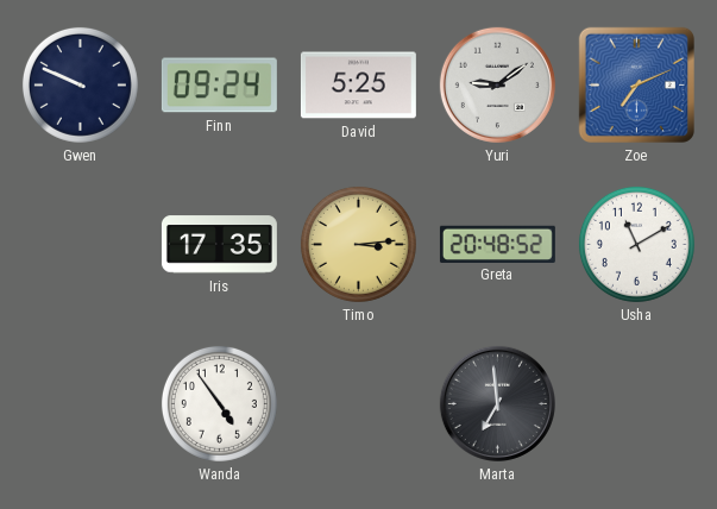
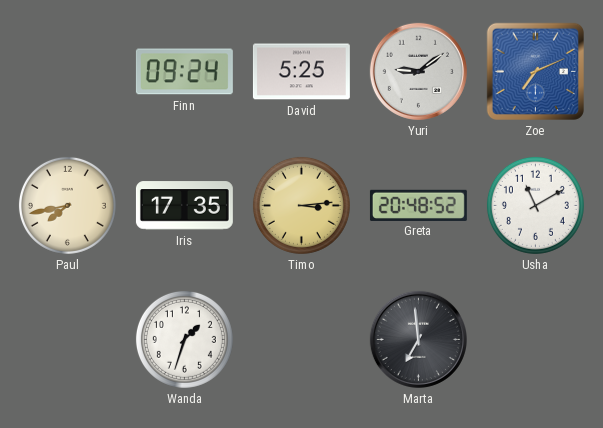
Gwen: 9:49 -> none
Paul: none -> 7:43
Wanda: 4:54 -> 1:33
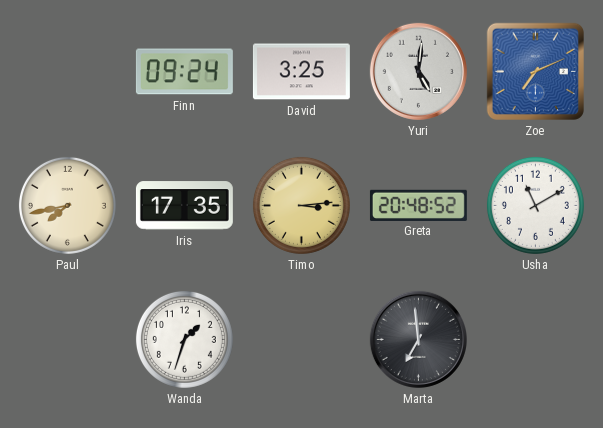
David: 5:25 -> 3:25
Yuri: 9:09 -> 5:01
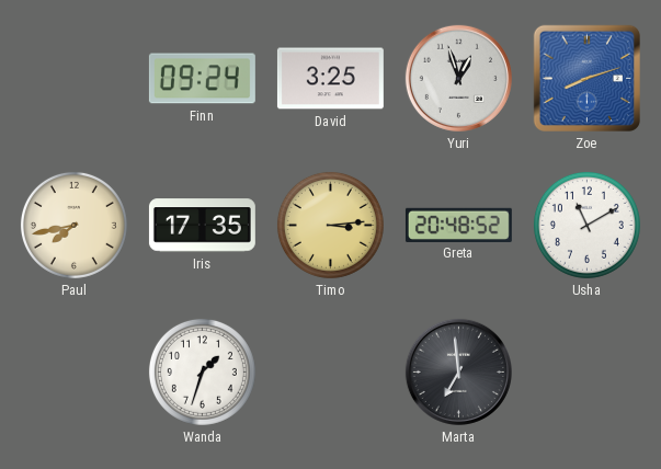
Yuri: 5:01 -> 12:57
Zoe: 7:11 -> 8:12
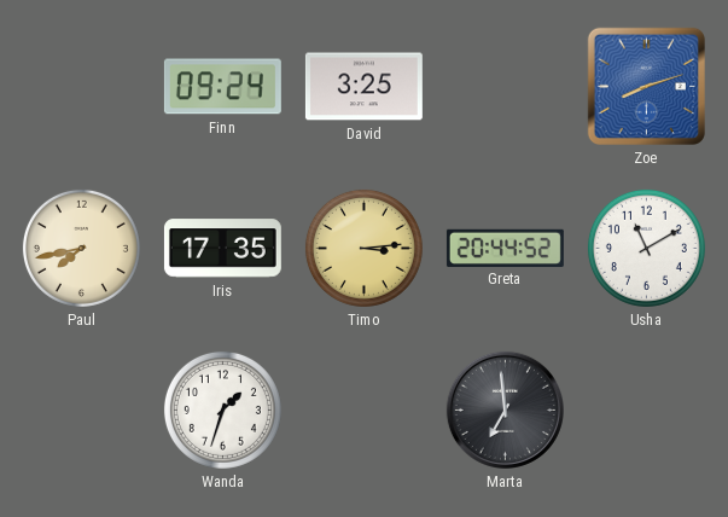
Yuri: 12:57 -> none
Greta: 20:48 -> 20:44
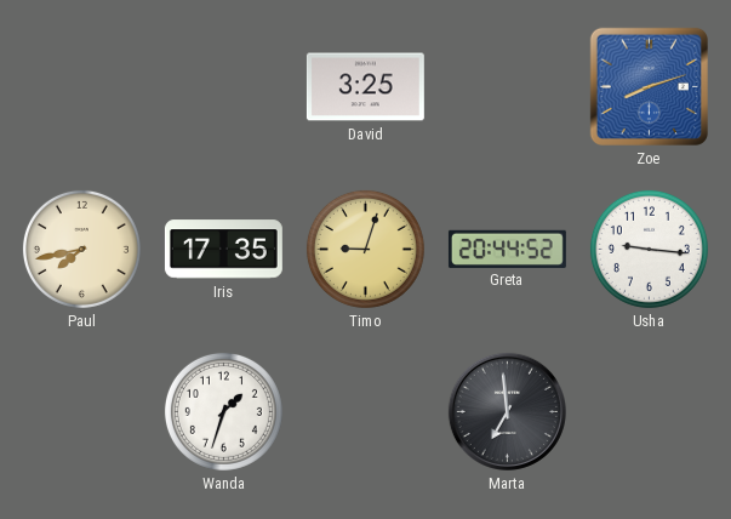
Finn: 09:24 -> none
Timo: 3:14 -> 9:03
Usha: 11:10 -> 9:16
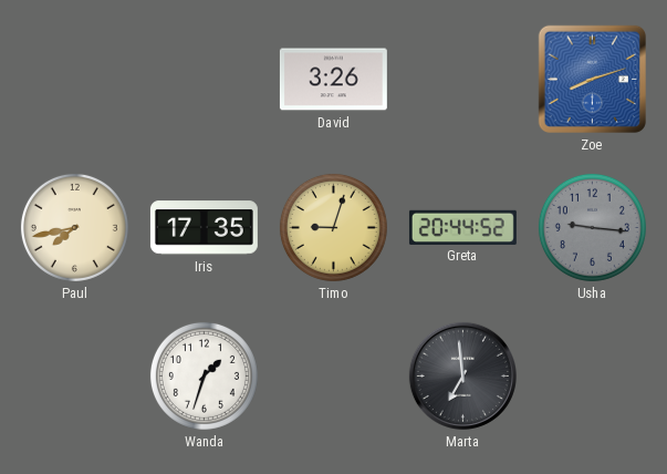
David: 3:25 -> 3:26
Usha dial: white -> grey
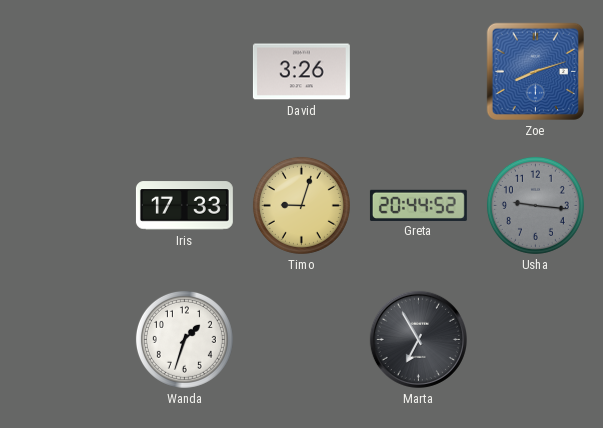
Paul: 7:43 -> none
Iris: 17:35 -> 17:33
Marta: 6:59 -> 6:55
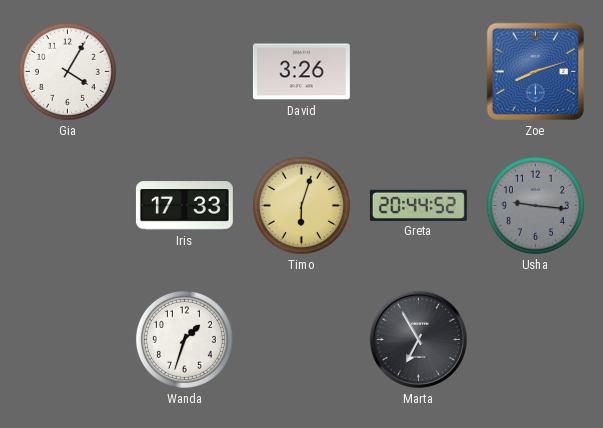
Gia: none -> 4:05
Timo: 9:03 -> 6:03
